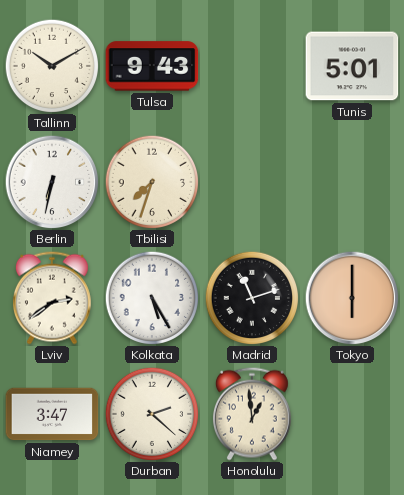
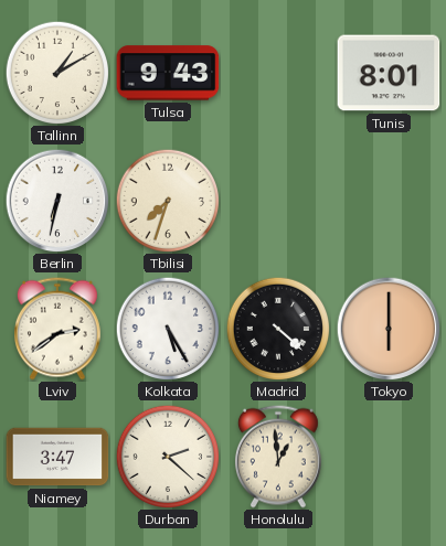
Tallinn: 10:10 -> 1:10
Tunis: 5:01 -> 8:01
Madrid: 11:12 -> 4:22
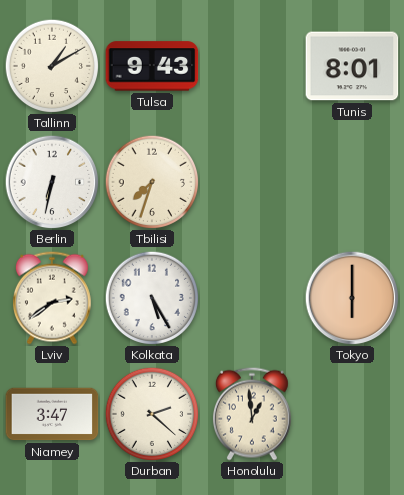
Madrid: 4:22 -> none
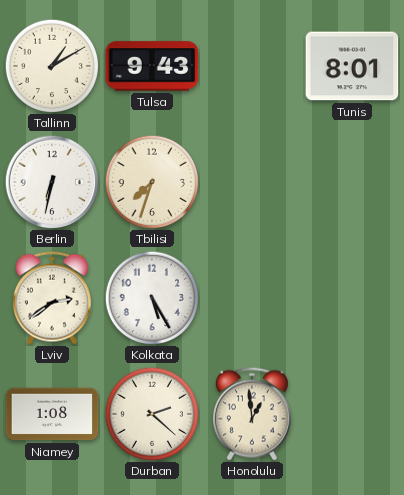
Tokyo: 6:00 -> none
Niamey: 3:47 -> 1:08
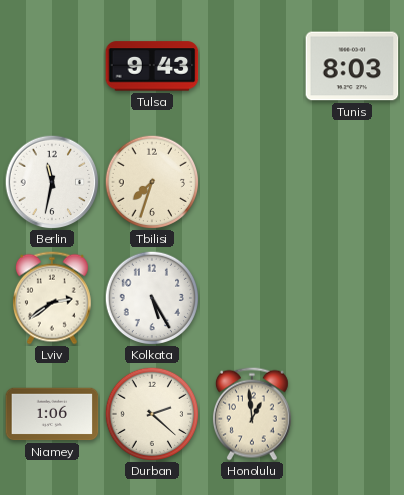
Tallinn: 1:10 -> none
Tunis: 8:01 -> 8:03
Berlin: 6:32 -> 11:32
Niamey: 1:08 -> 1:06
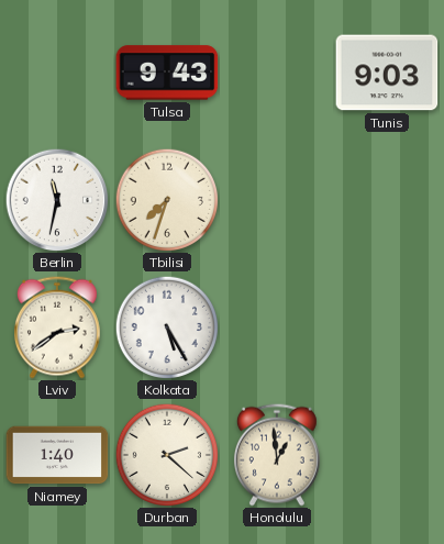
Tunis: 8:03 -> 9:03
Niamey: 1:06 -> 1:40
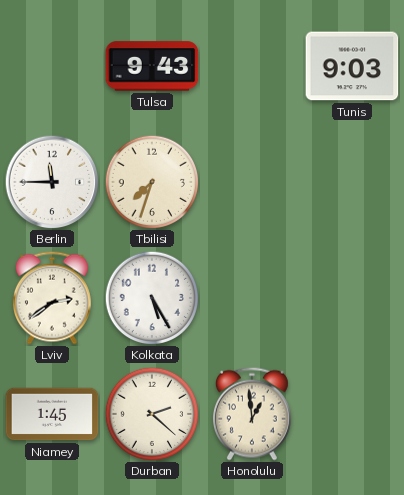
Berlin: 11:32 -> 11:45
Niamey: 1:40 -> 1:45
